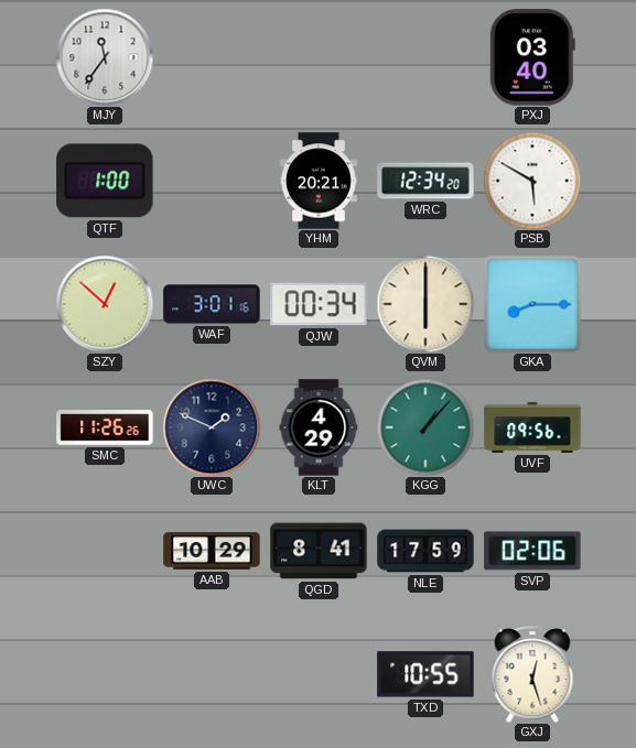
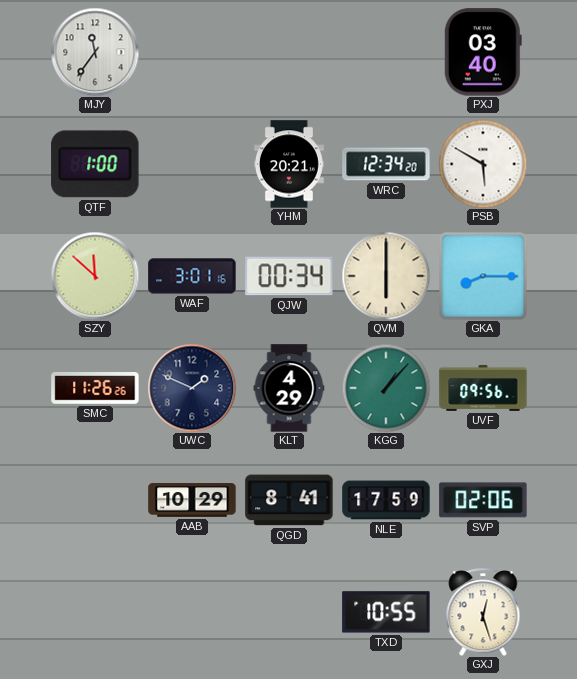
SZY: 12:52 -> 11:52
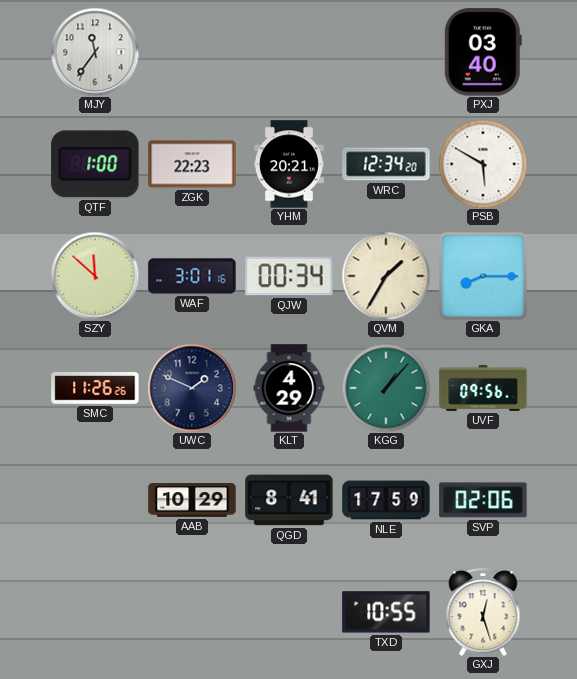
ZGK: none -> 22:23
QVM: 6:00 -> 1:35
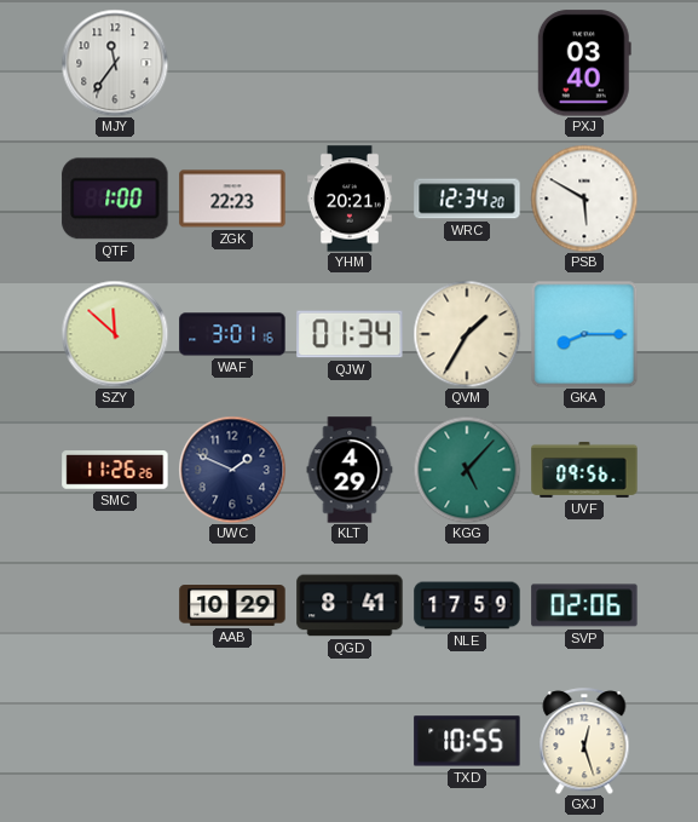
QJW: 00:34 -> 01:34
KGG: 1:07 -> 5:07
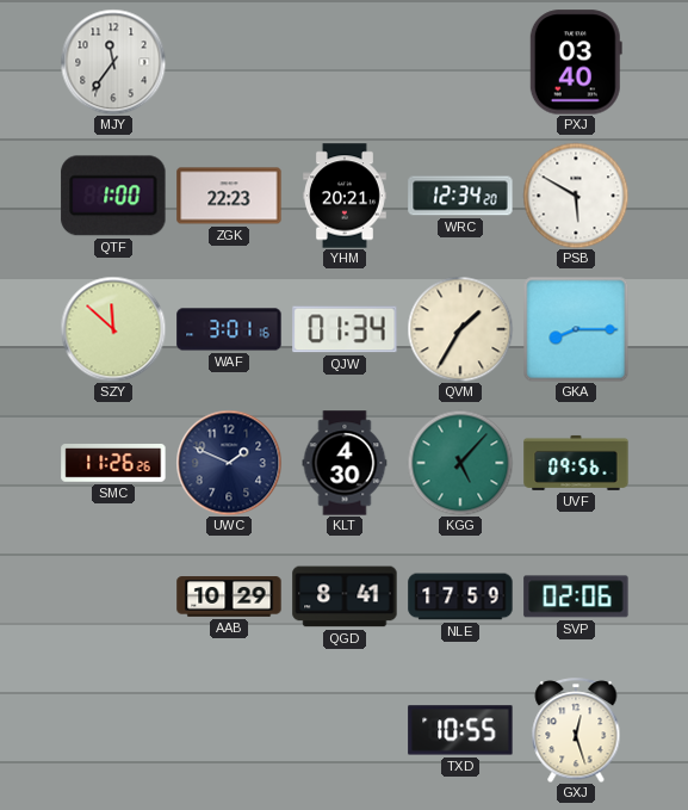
KLT: 4:29 -> 4:30
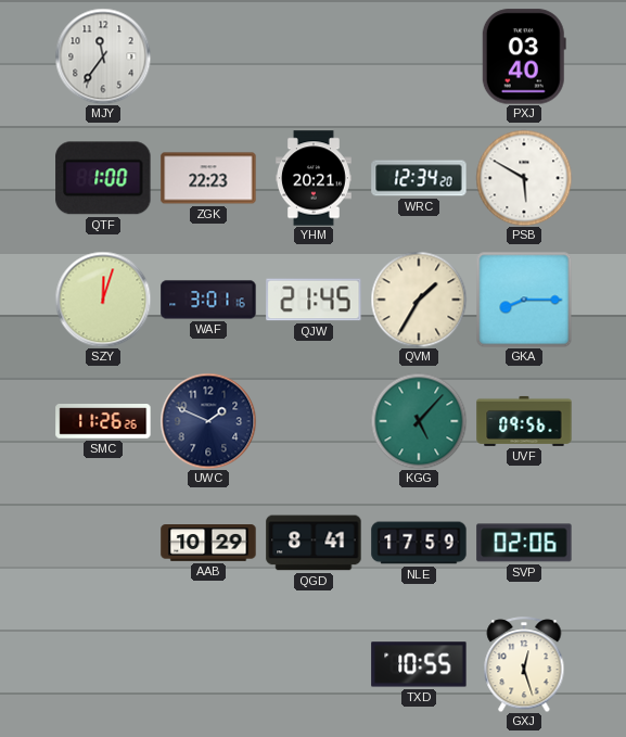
SZY: 11:52 -> 12:03
QJW: 01:34 -> 21:45
KLT: 4:30 -> none
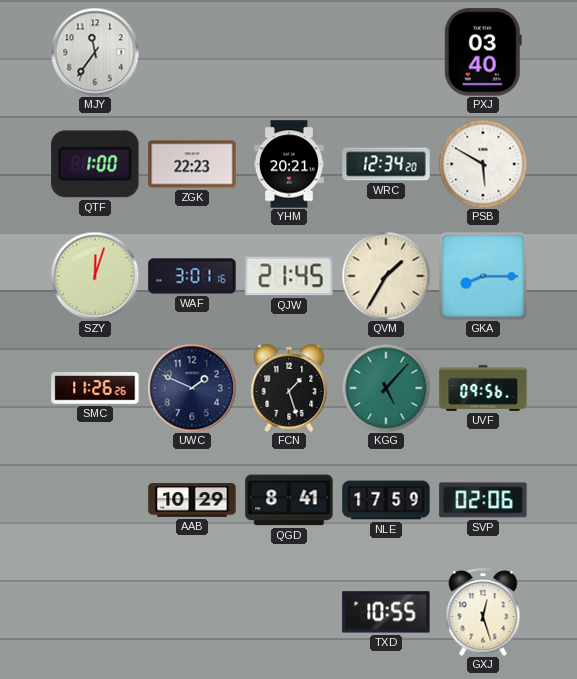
FCN: none -> 1:27
